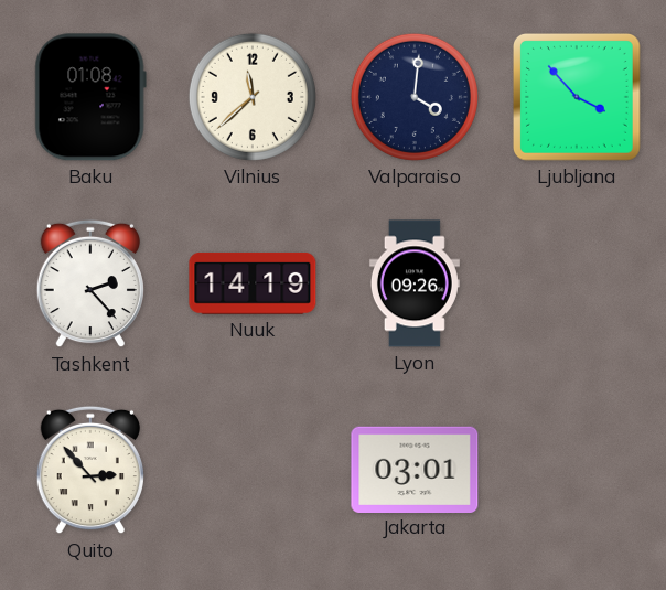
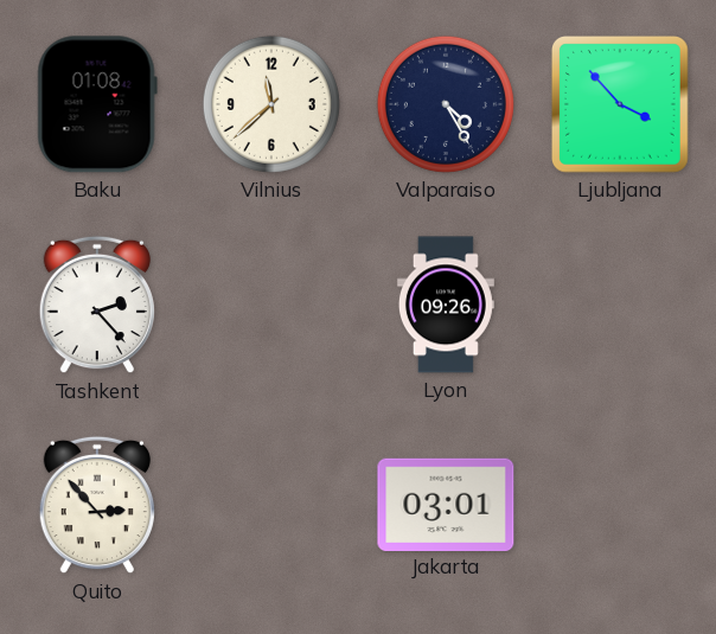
Valparaiso: 4:01 -> 4:25
Nuuk: 14:19 -> none
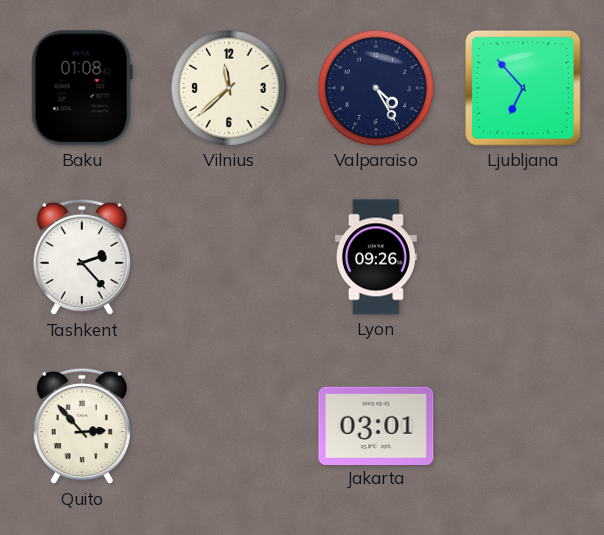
Ljubljana: 3:53 -> 6:53
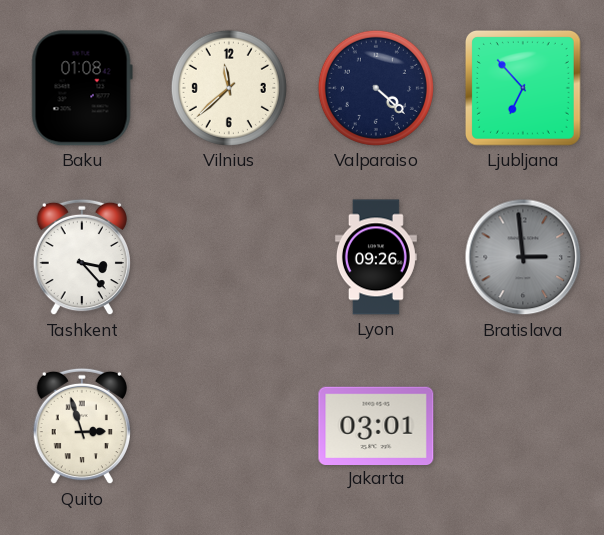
Valparaiso: 4:25 -> 4:22
Tashkent: 2:23 -> 3:23
Bratislava: none -> 2:59
Quito: 2:53 -> 2:57
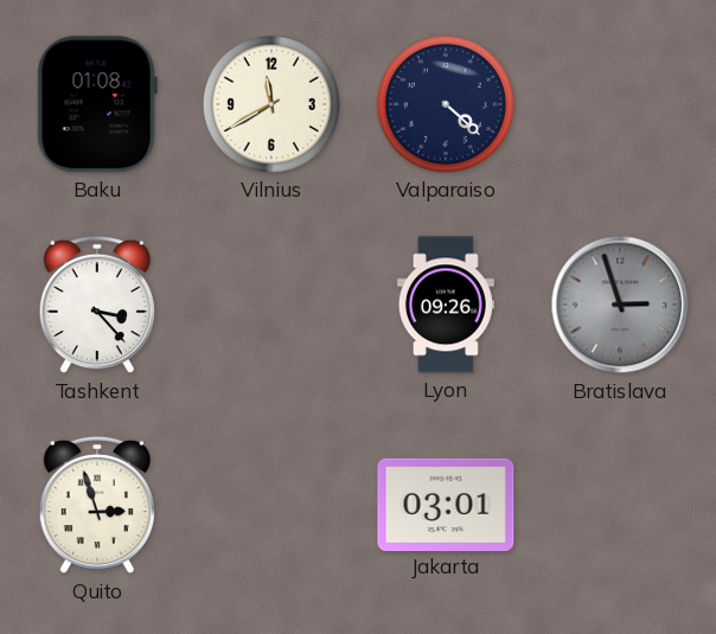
Vilnius: 11:38 -> 11:40
Ljubljana: 6:53 -> none
Bratislava: 2:59 -> 2:57
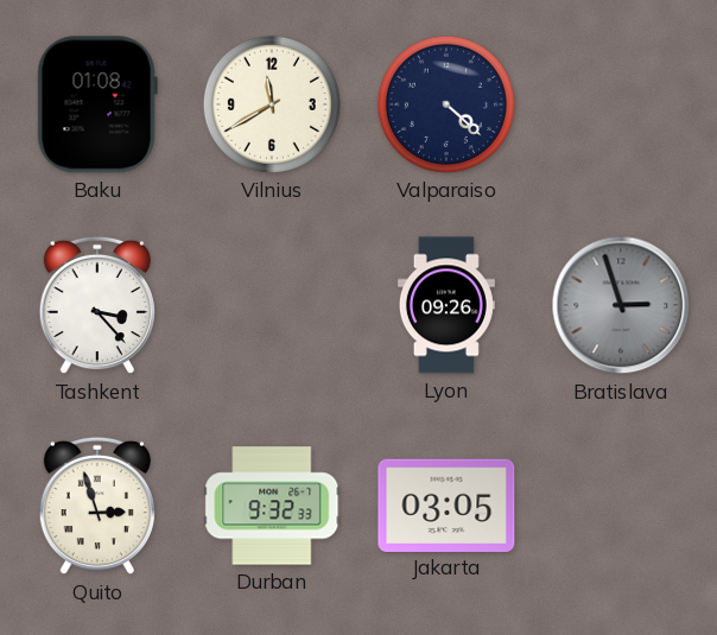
Durban: none -> 9:32
Jakarta: 03:01 -> 03:05
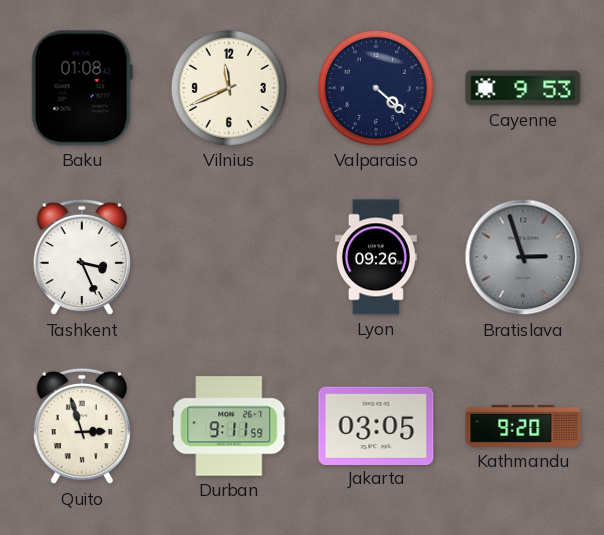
Vilnius: 11:40 -> 11:41
Cayenne: none -> 9:53
Tashkent: 3:23 -> 3:26
Durban: 9:32 -> 9:11
Kathmandu: none -> 9:20
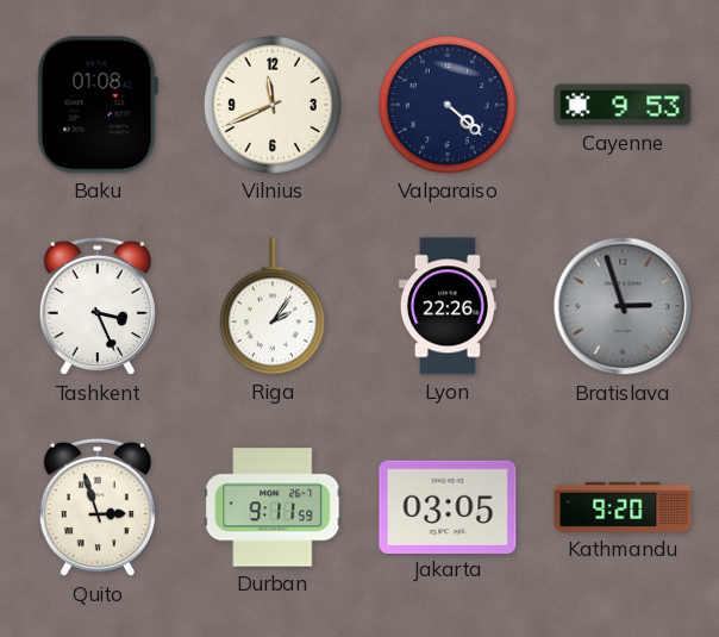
Riga: none -> 2:06
Lyon: 09:26 -> 22:26
